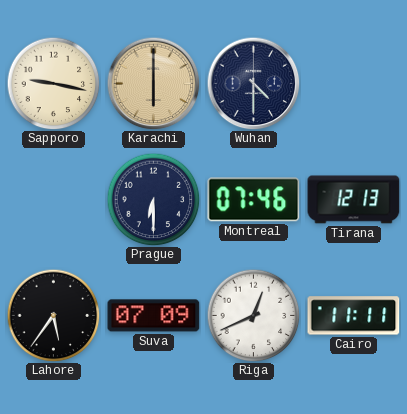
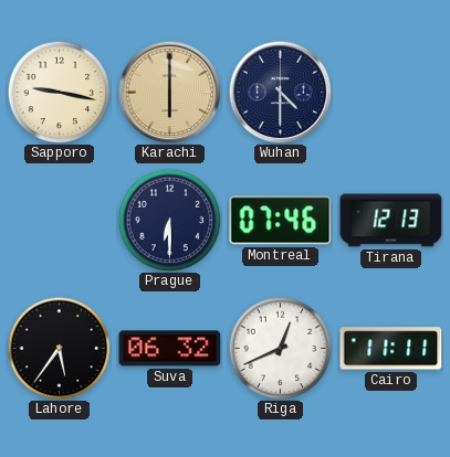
Suva: 07:09 -> 06:32
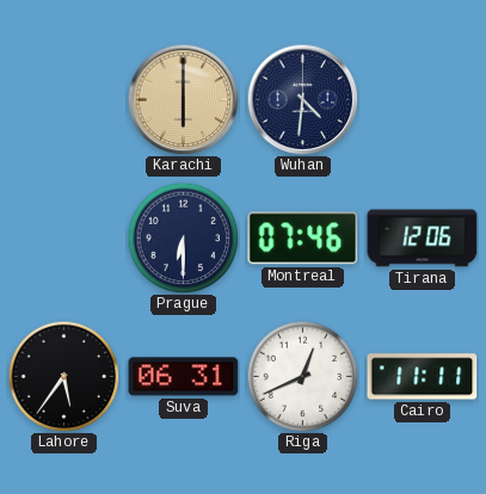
Sapporo: 9:17 -> none
Wuhan: 4:30 -> 4:31
Tirana: 12:13 -> 12:06
Suva: 06:32 -> 06:31
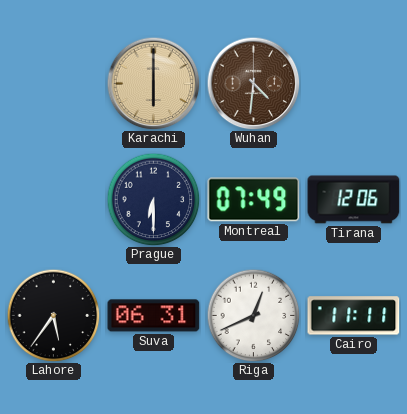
Wuhan dial: navy -> brown
Montreal: 07:46 -> 07:49
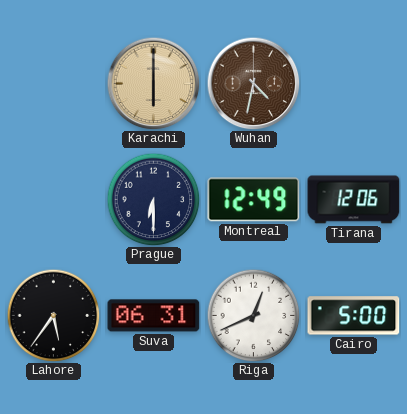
Wuhan: 4:31 -> 4:32
Montreal: 07:49 -> 12:49
Cairo: 11:11 -> 5:00
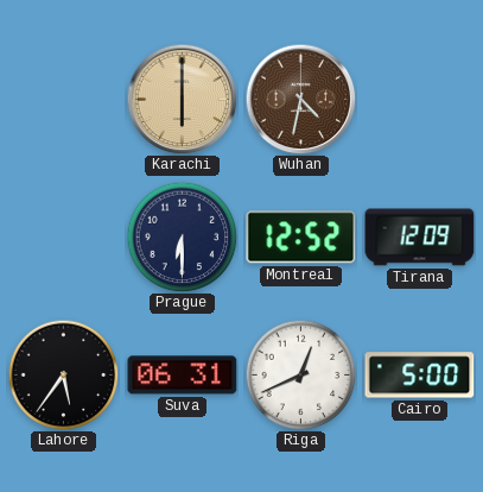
Montreal: 12:49 -> 12:52
Tirana: 12:06 -> 12:09
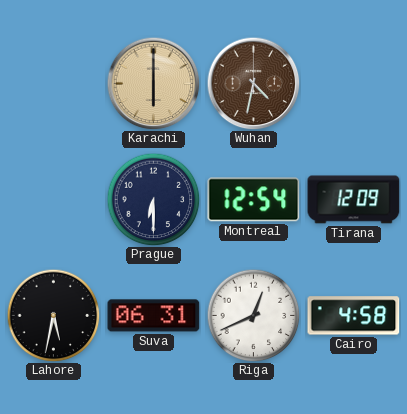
Montreal: 12:52 -> 12:54
Lahore: 5:36 -> 5:32
Cairo: 5:00 -> 4:58
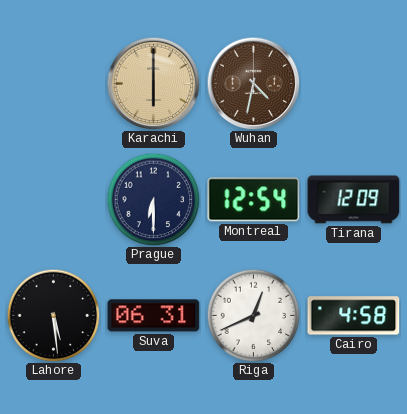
Lahore: 5:32 -> 5:29
